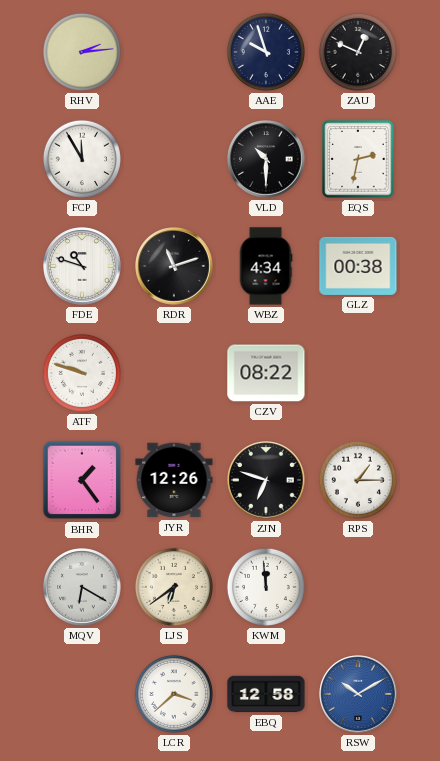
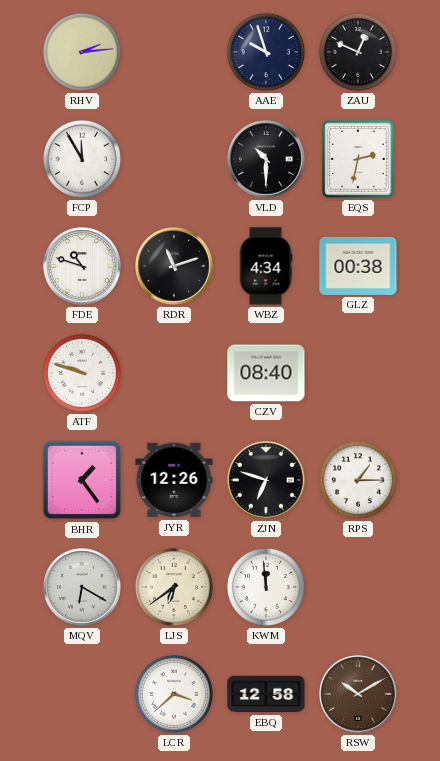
CZV: 08:22 -> 08:40
RSW dial: blue -> brown
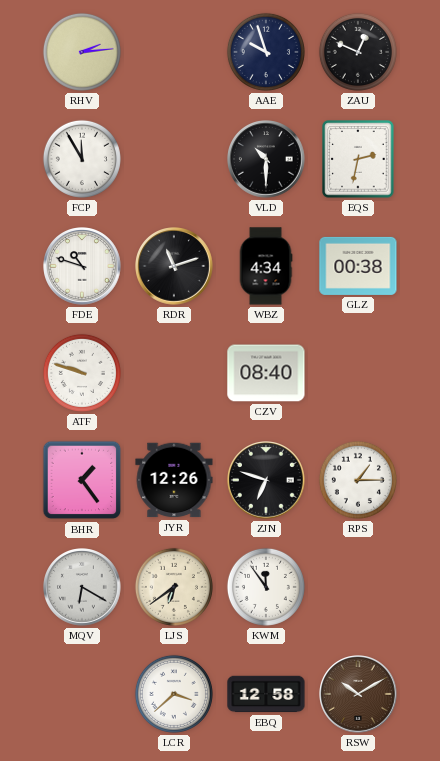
KWM: 11:59 -> 11:54
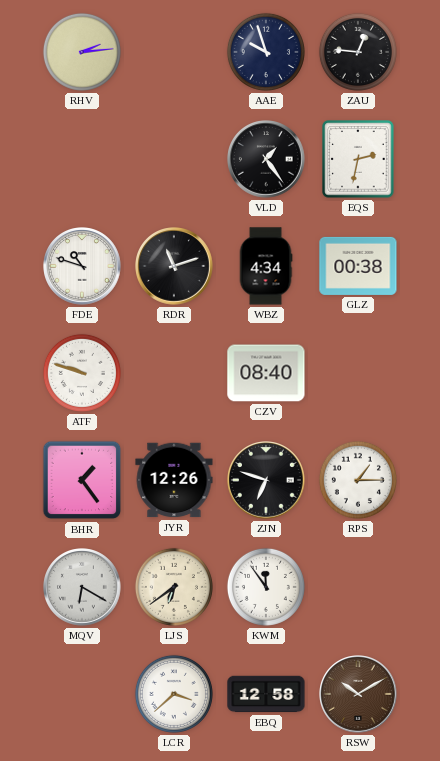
ZAU: 12:49 -> 12:46
FCP: 11:55 -> none
VLD: 10:30 -> 1:24
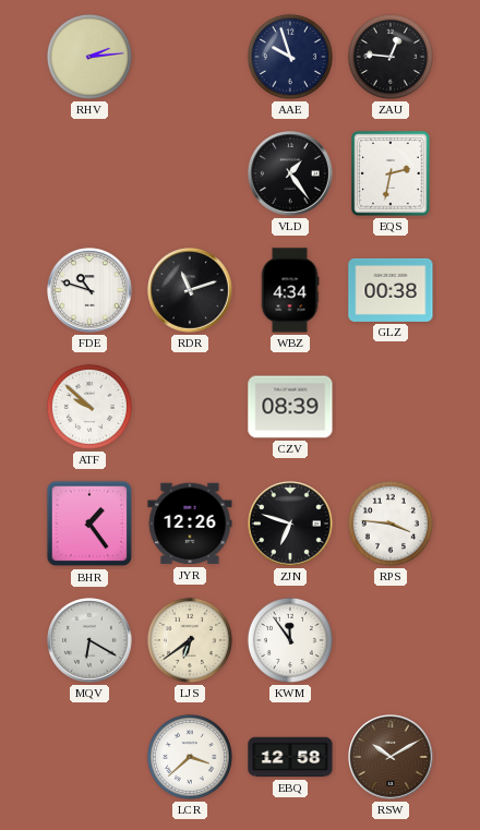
ATF: 9:48 -> 9:52
CZV: 08:40 -> 08:39
RPS: 1:15 -> 3:46
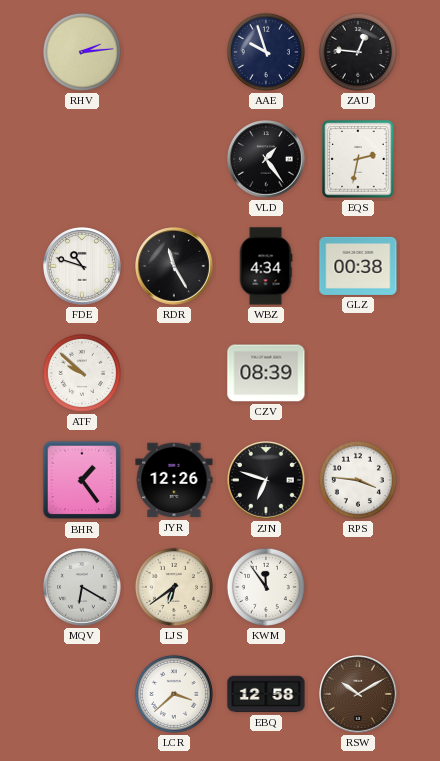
RDR: 11:12 -> 11:25
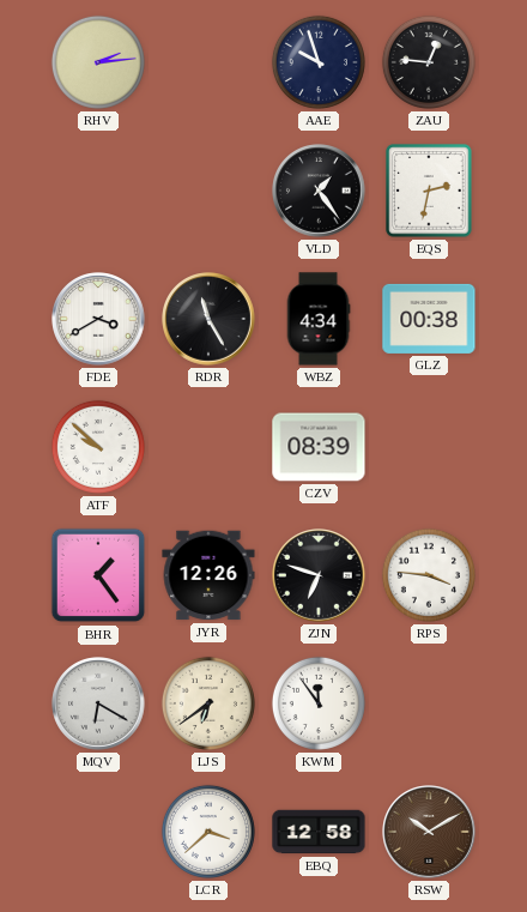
FDE: 10:48 -> 3:40
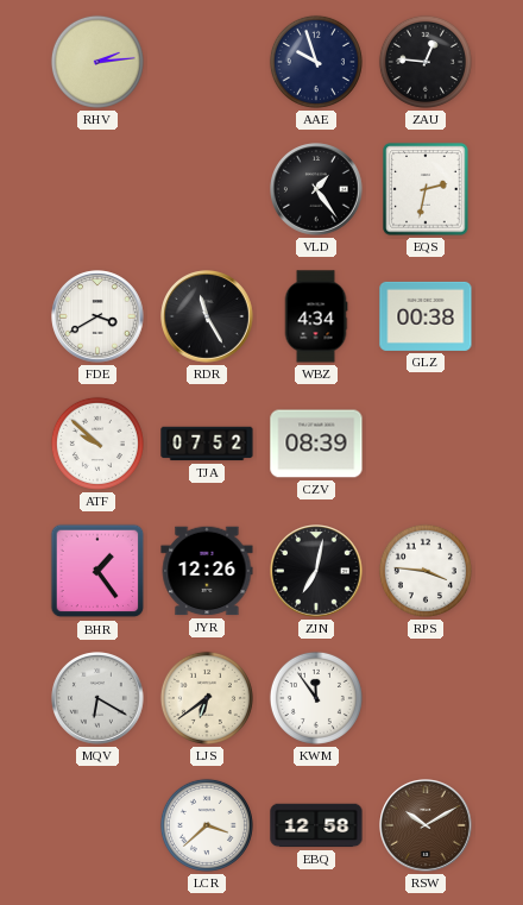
TJA: none -> 07:52
ZJN: 6:48 -> 7:02
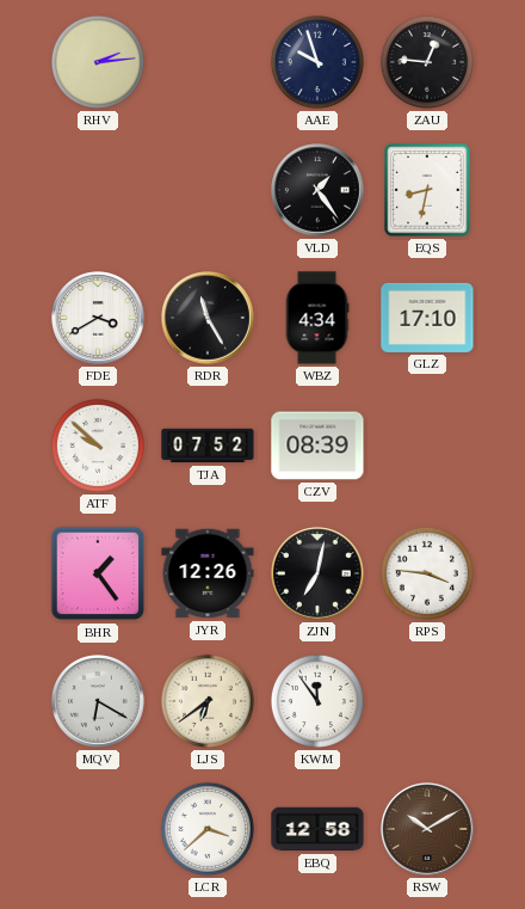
EQS: 2:32 -> 8:32
GLZ: 00:38 -> 17:10
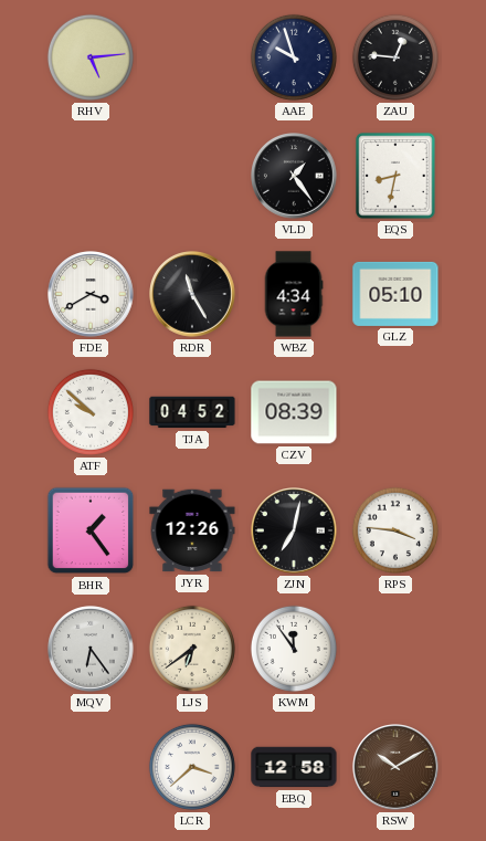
RHV: 2:14 -> 5:14
GLZ: 17:10 -> 05:10
TJA: 07:52 -> 04:52
MQV: 6:20 -> 6:24
